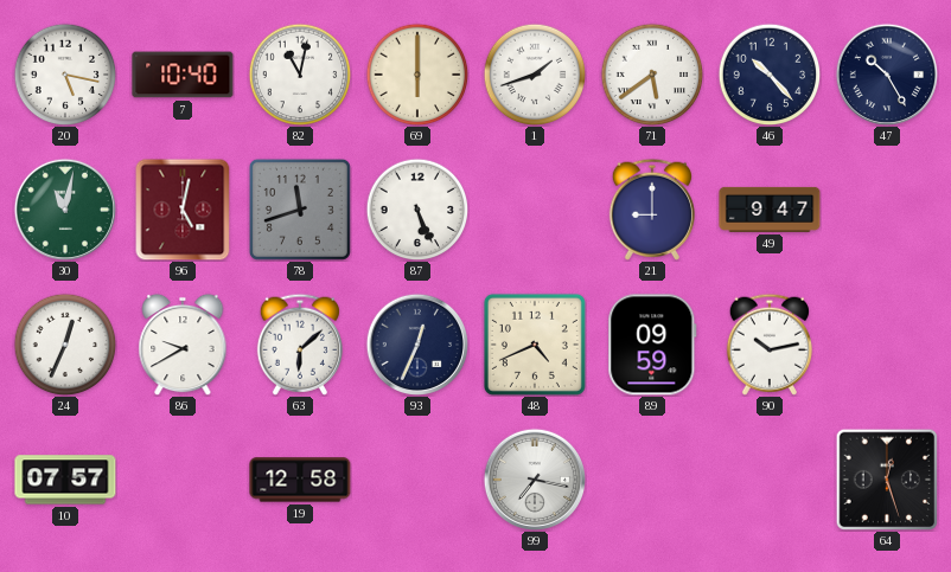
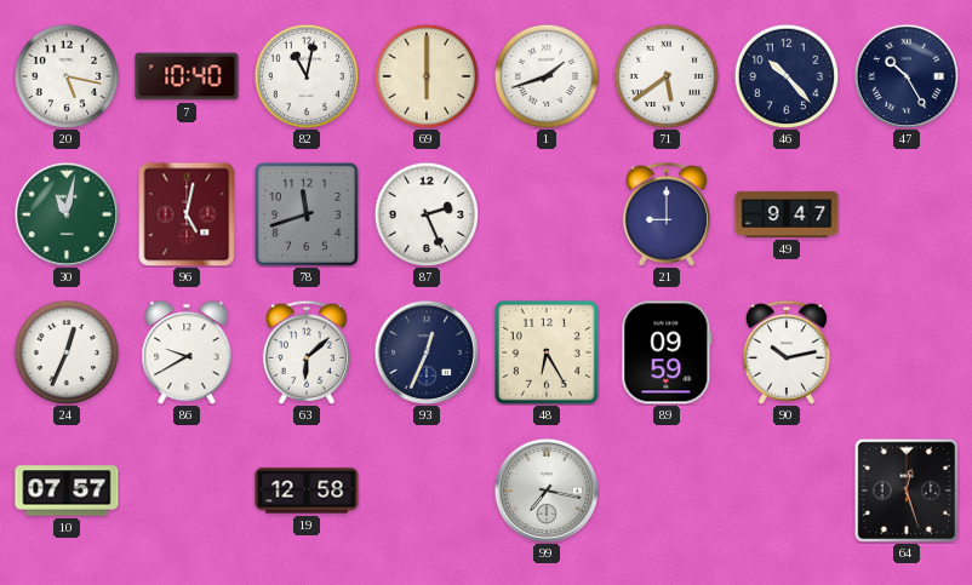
87: 5:26 -> 2:26
48: 4:41 -> 6:25
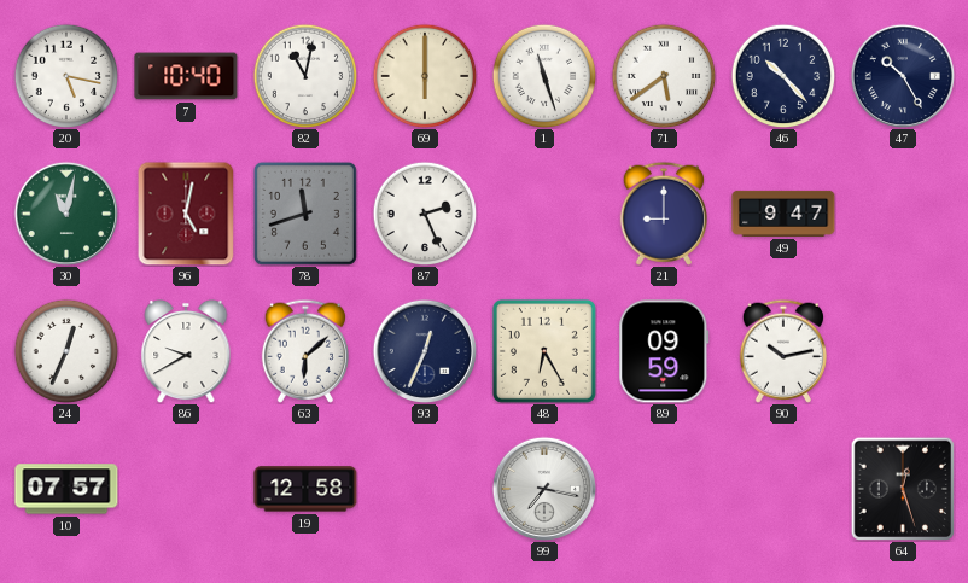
1: 1:42 -> 11:27
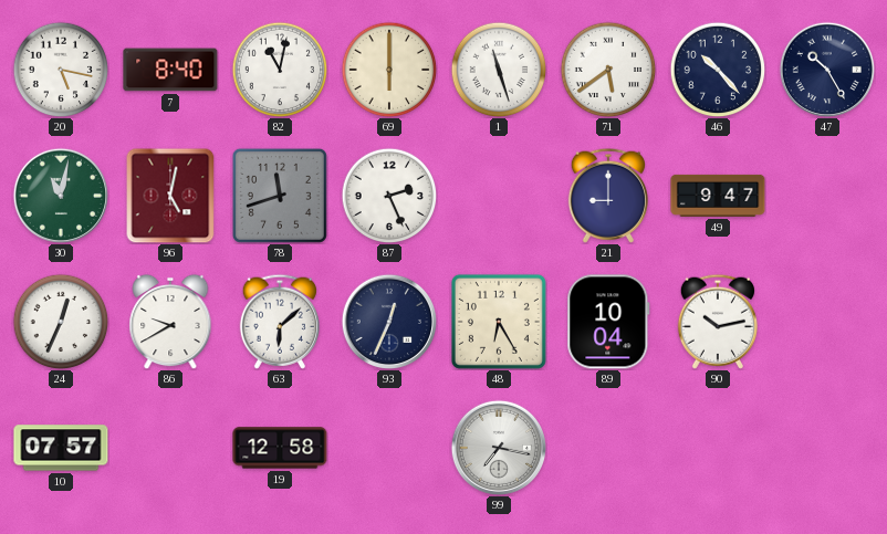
7: 10:40 -> 8:40
89: 09:59 -> 10:04
64: 12:27 -> none
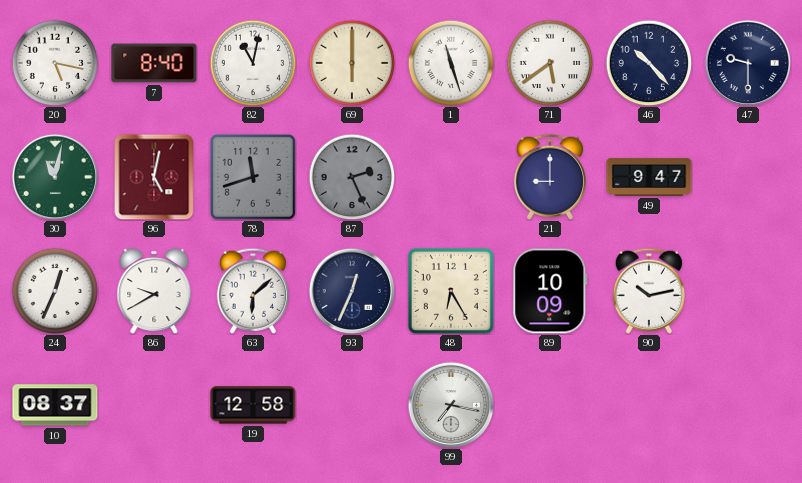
47: 10:25 -> 9:30
87 dial: white -> grey
89: 10:04 -> 10:09
10: 07:57 -> 08:37
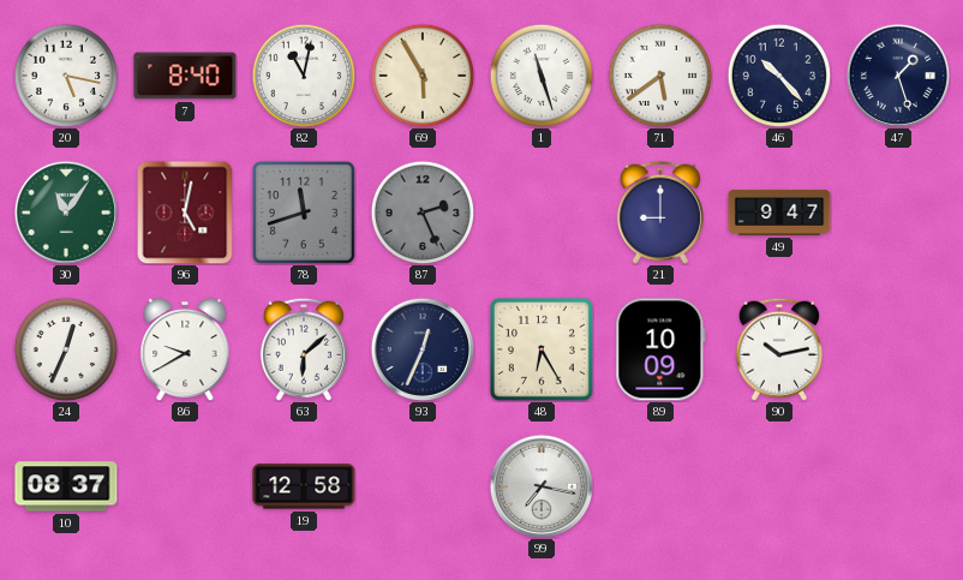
69: 6:00 -> 5:55
47: 9:30 -> 1:27
30: 11:02 -> 11:06
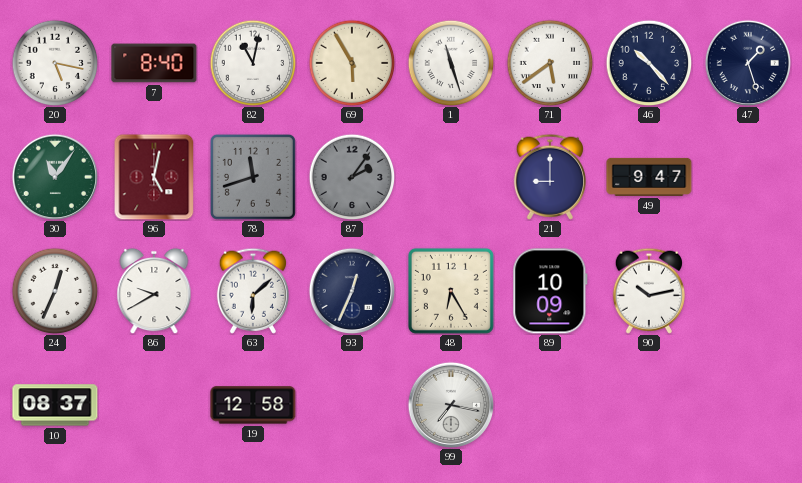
87: 2:26 -> 2:06
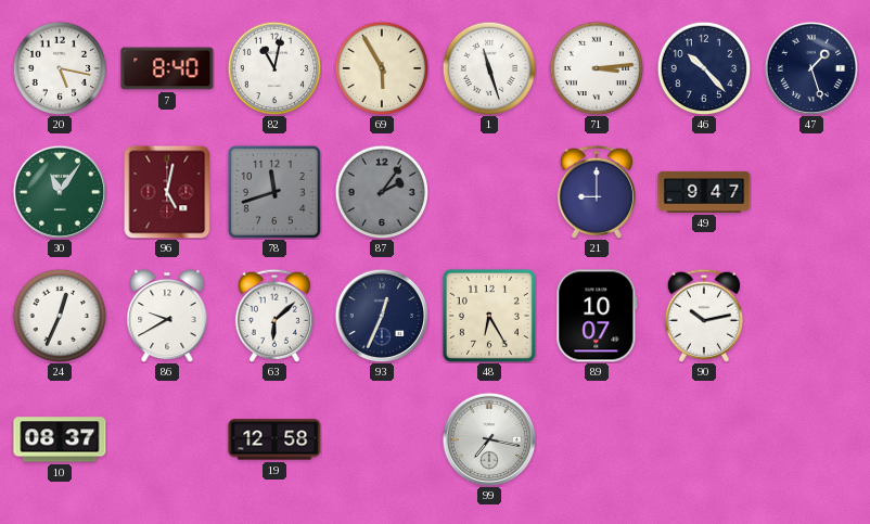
71: 5:39 -> 3:14
89: 10:09 -> 10:07
